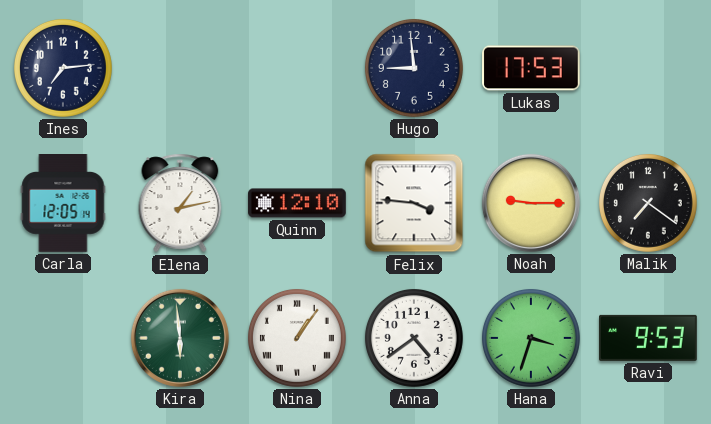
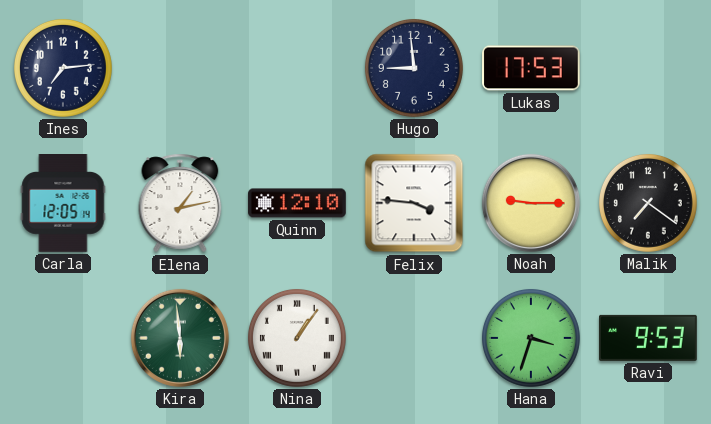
Anna: 4:39 -> none
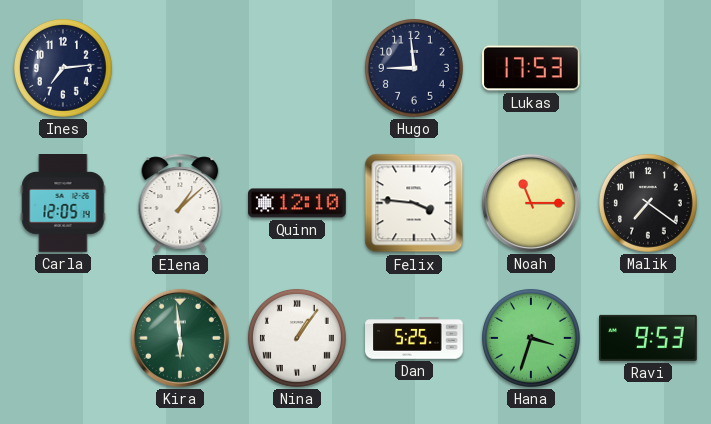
Elena: 1:13 -> 1:08
Noah: 9:15 -> 11:15
Dan: none -> 5:25
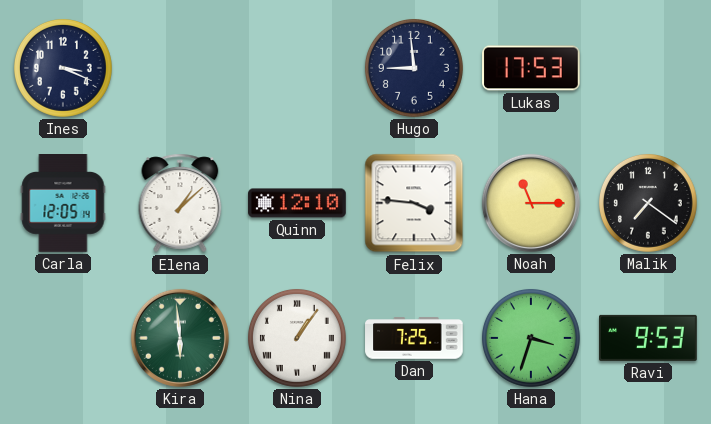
Ines: 7:14 -> 3:19
Dan: 5:25 -> 7:25
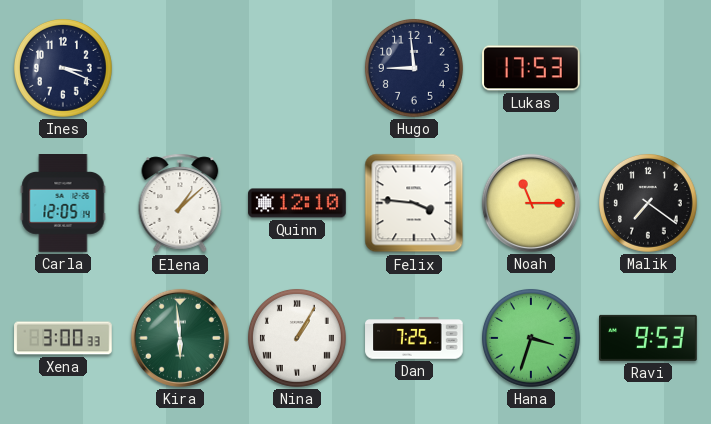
Xena: none -> 3:00
Nina: 1:06 -> 1:05
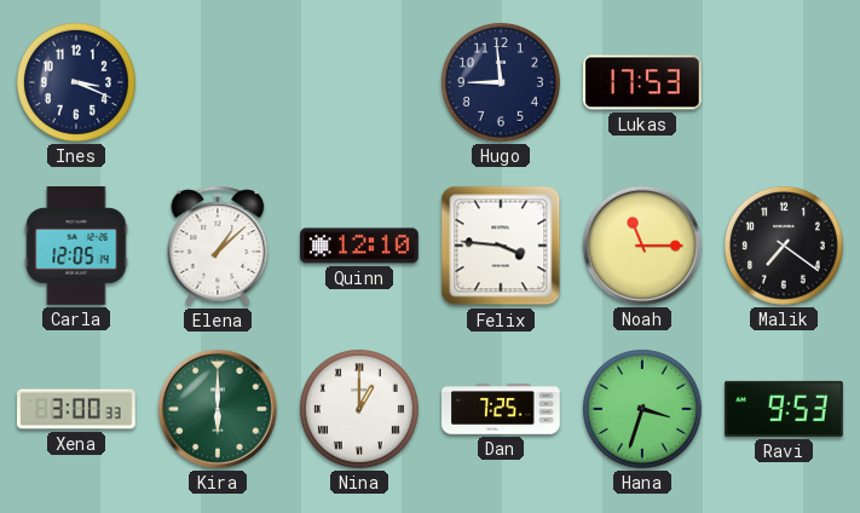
Kira: 5:59 -> 6:00
Nina: 1:05 -> 1:00
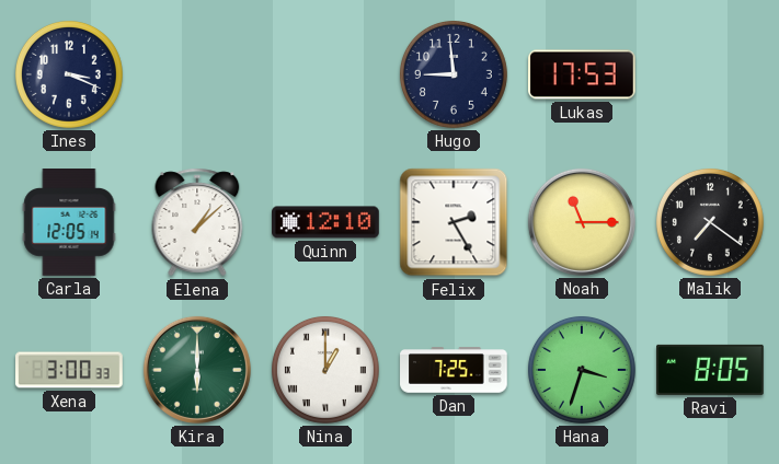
Felix: 3:46 -> 2:25
Ravi: 9:53 -> 8:05
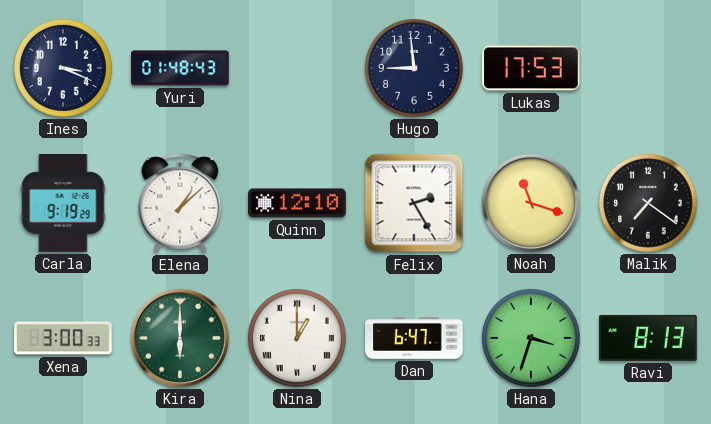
Yuri: none -> 01:48
Carla: 12:05 -> 9:19
Noah: 11:15 -> 11:18
Dan: 7:25 -> 6:47
Ravi: 8:05 -> 8:13
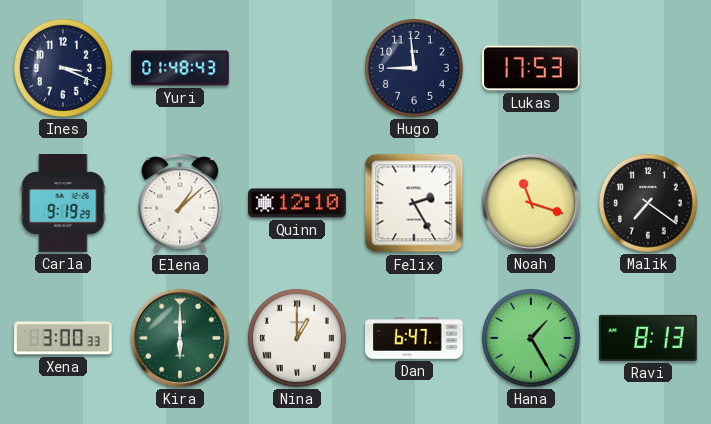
Hana: 3:33 -> 1:25
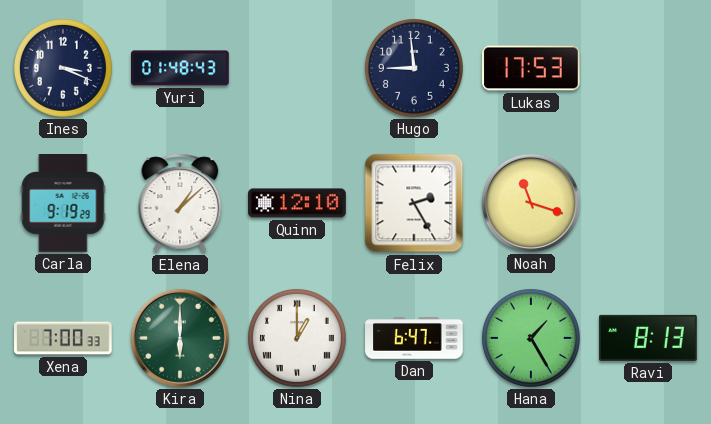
Malik: 7:21 -> none
Xena: 3:00 -> 7:00
